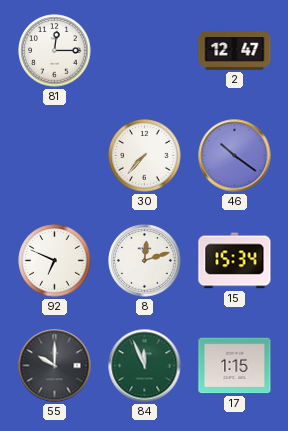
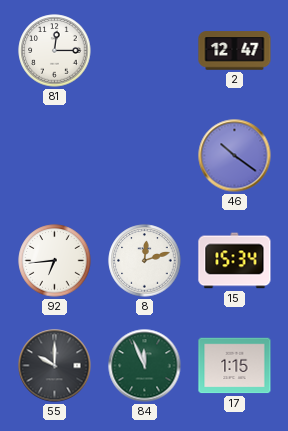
30: 7:37 -> none
92: 6:49 -> 6:44
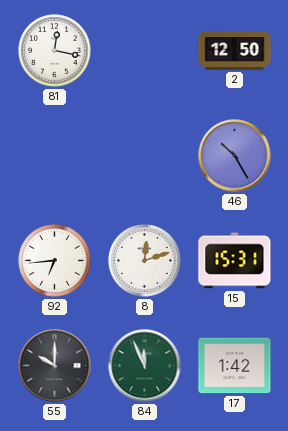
81: 12:15 -> 12:17
2: 12:47 -> 12:50
46: 10:21 -> 10:25
15: 15:34 -> 15:31
17: 1:15 -> 1:42
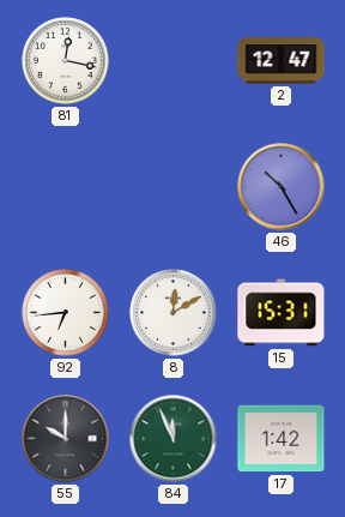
2: 12:50 -> 12:47
8: 12:12 -> 12:10
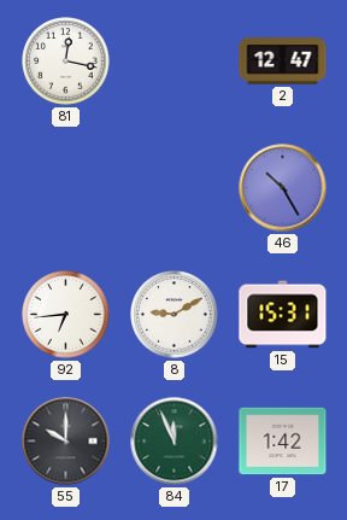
8: 12:10 -> 9:10
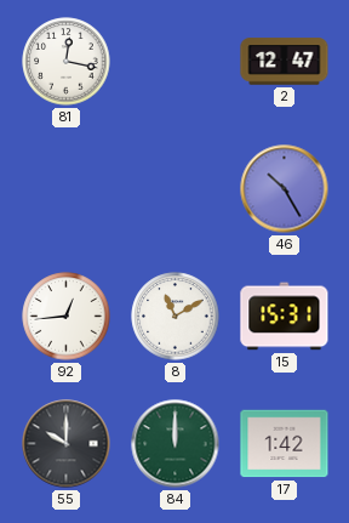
92: 6:44 -> 12:44
8: 9:10 -> 11:10
84: 11:56 -> 12:00
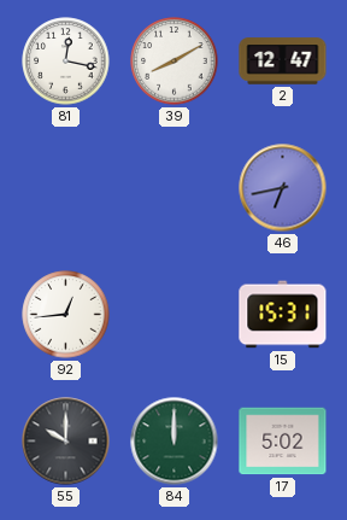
39: none -> 8:10
46: 10:25 -> 6:43
8: 11:10 -> none
17: 1:42 -> 5:02
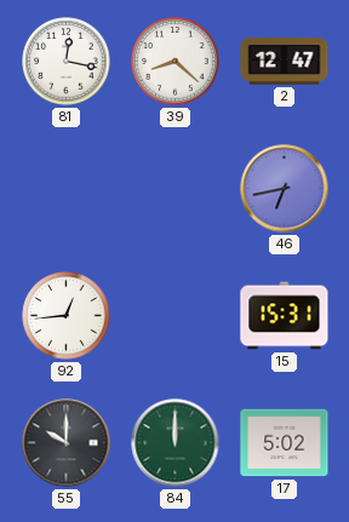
39: 8:10 -> 8:22
